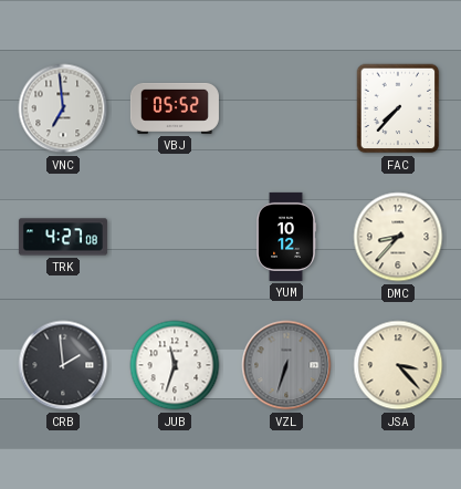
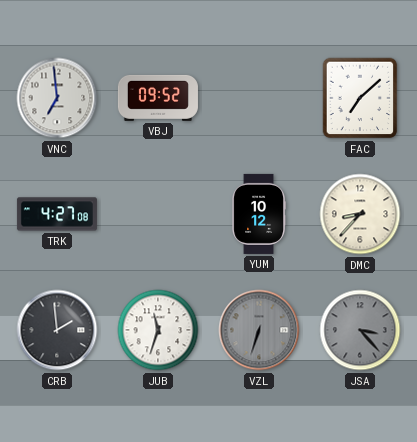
VBJ: 05:52 -> 09:52
FAC: 7:37 -> 7:08
JSA dial: cream -> grey
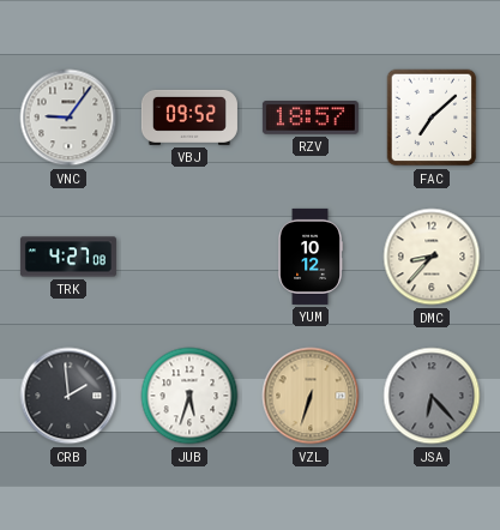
VNC: 6:59 -> 9:06
RZV: none -> 18:57
JUB: 11:33 -> 5:33
VZL dial: grey -> champagne
JSA: 3:23 -> 6:23
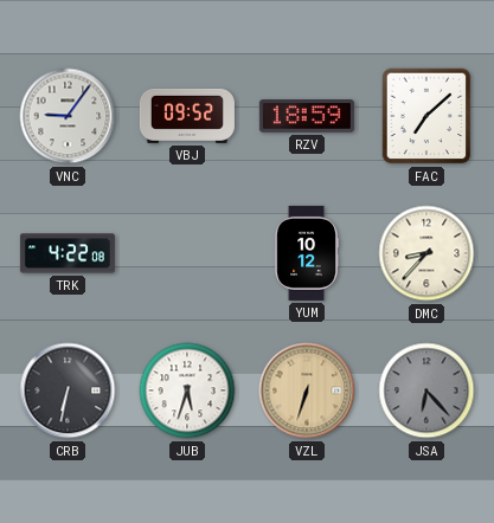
RZV: 18:57 -> 18:59
TRK: 4:27 -> 4:22
CRB: 1:59 -> 6:32
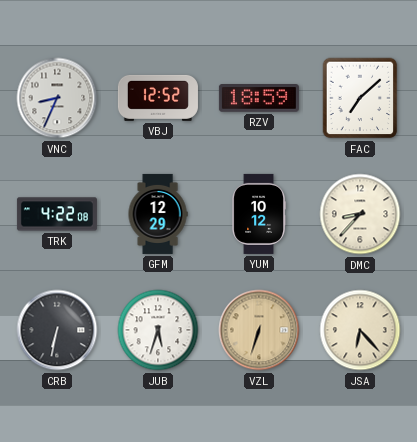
VNC: 9:06 -> 8:34
VBJ: 09:52 -> 12:52
GFM: none -> 12:29
JSA dial: grey -> cream
